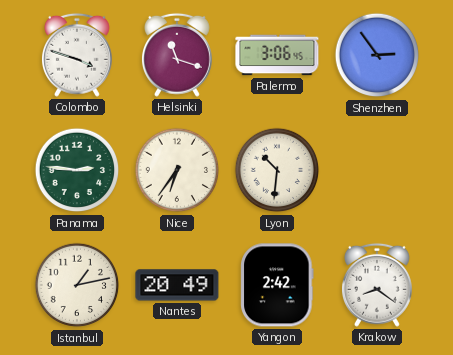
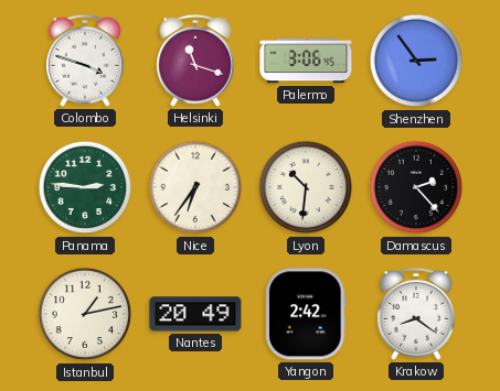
Damascus: none -> 2:23
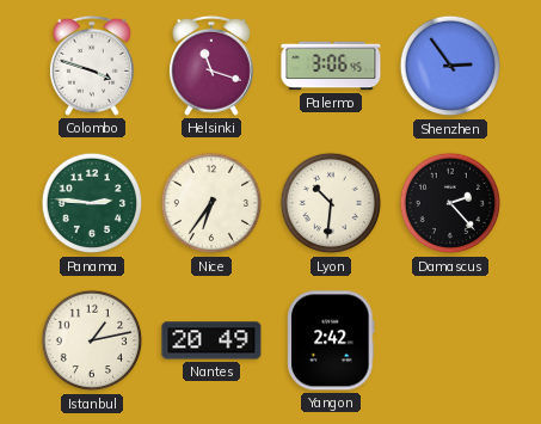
Krakow: 8:21 -> none
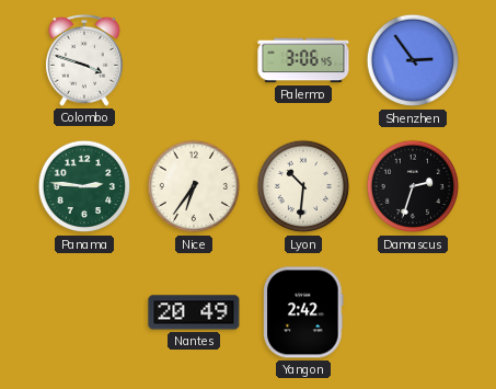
Helsinki: 11:18 -> none
Damascus: 2:23 -> 2:33
Istanbul: 1:13 -> none
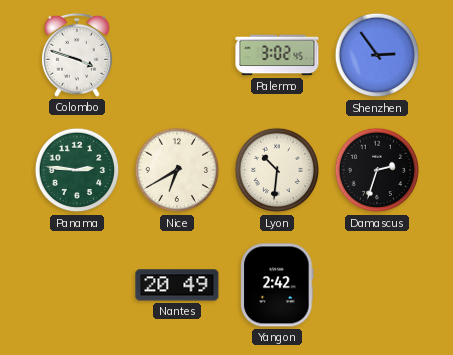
Palermo: 3:06 -> 3:02
Nice: 6:36 -> 6:40
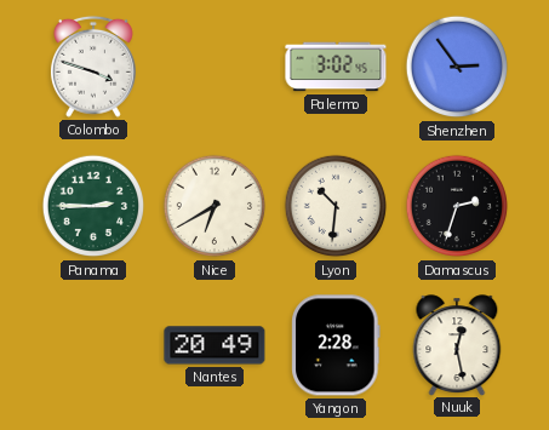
Panama: 2:46 -> 2:45
Yangon: 2:42 -> 2:28
Nuuk: none -> 12:28
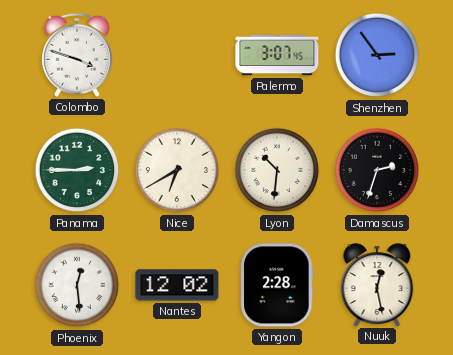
Palermo: 3:02 -> 3:07
Phoenix: none -> 12:29
Nantes: 20:49 -> 12:02
